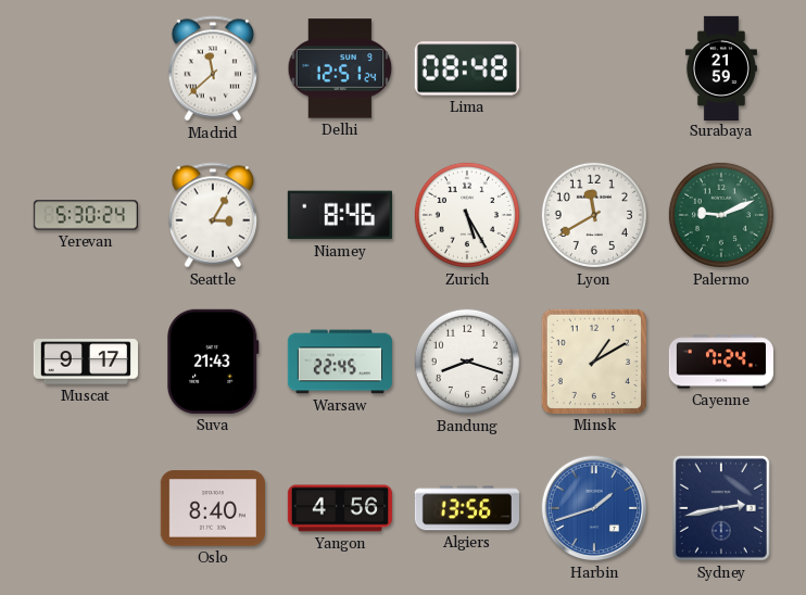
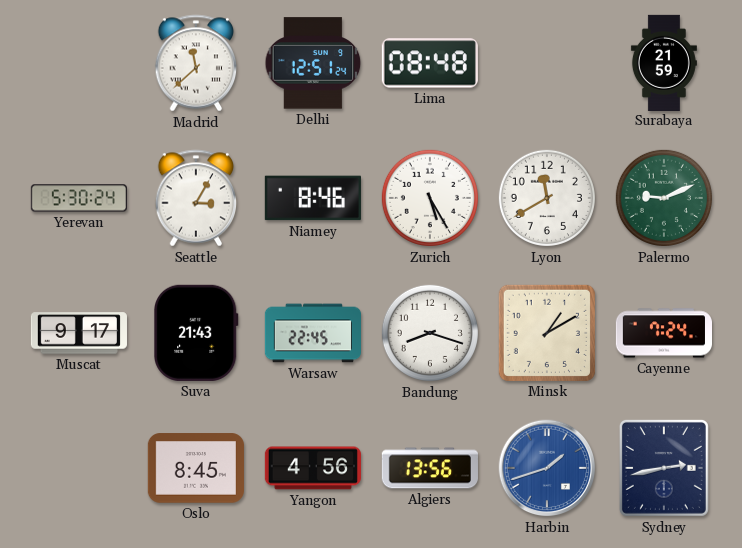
Oslo: 8:40 -> 8:45
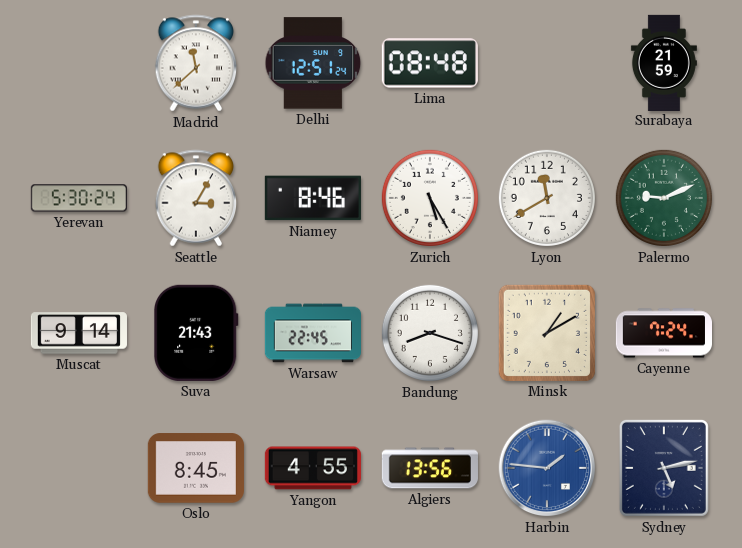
Muscat: 9:17 -> 9:14
Yangon: 4:56 -> 4:55
Harbin: 1:42 -> 1:46
Sydney: 2:43 -> 5:13
